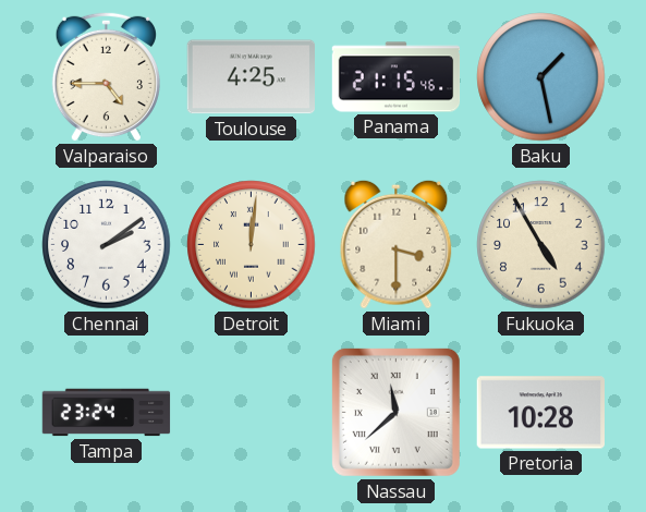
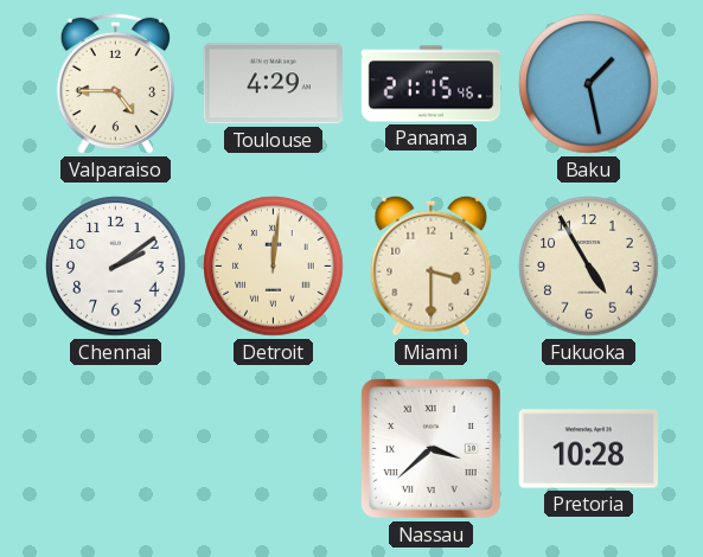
Toulouse: 4:25 -> 4:29
Tampa: 23:24 -> none
Nassau: 11:38 -> 3:38
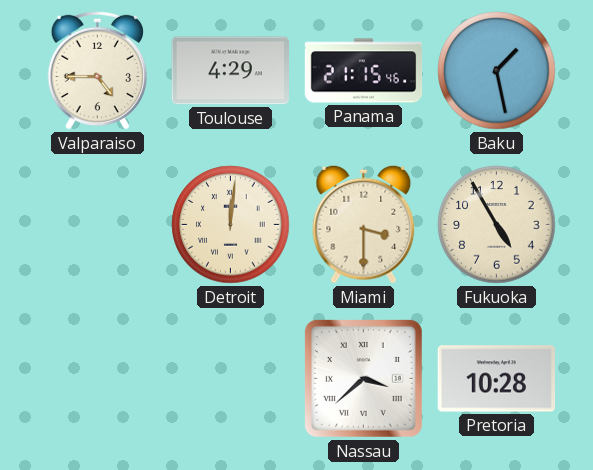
Chennai: 2:09 -> none
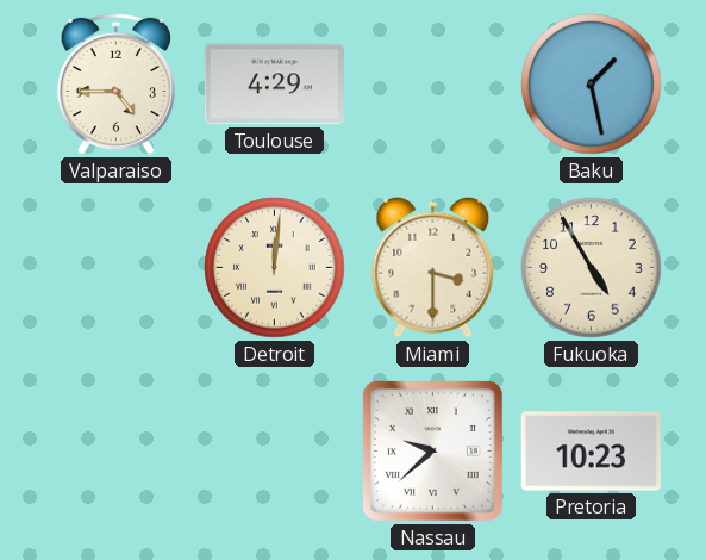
Panama: 21:15 -> none
Nassau: 3:38 -> 9:38
Pretoria: 10:28 -> 10:23
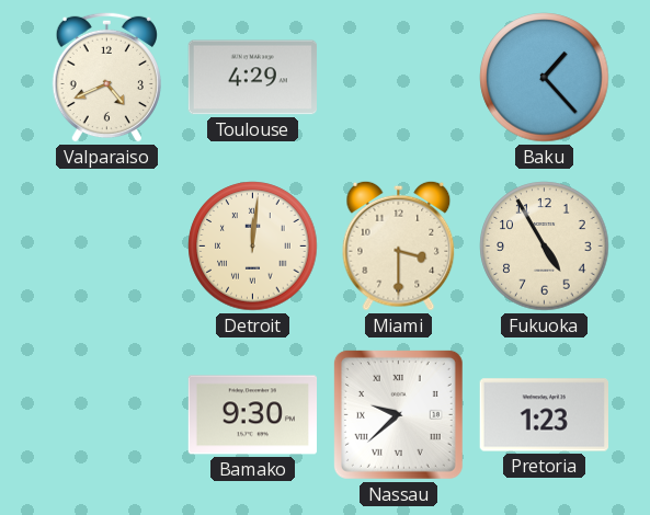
Valparaiso: 4:45 -> 4:41
Baku: 1:28 -> 1:23
Bamako: none -> 9:30
Pretoria: 10:23 -> 1:23
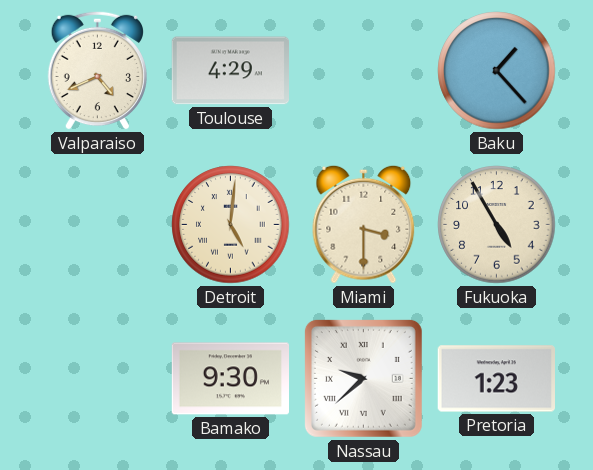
Detroit: 12:01 -> 5:01
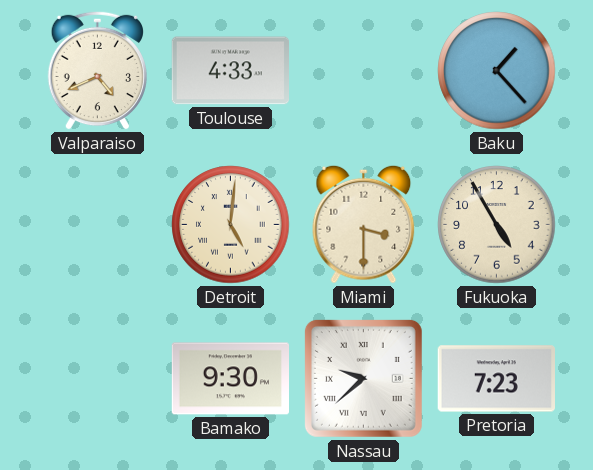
Toulouse: 4:29 -> 4:33
Pretoria: 1:23 -> 7:23
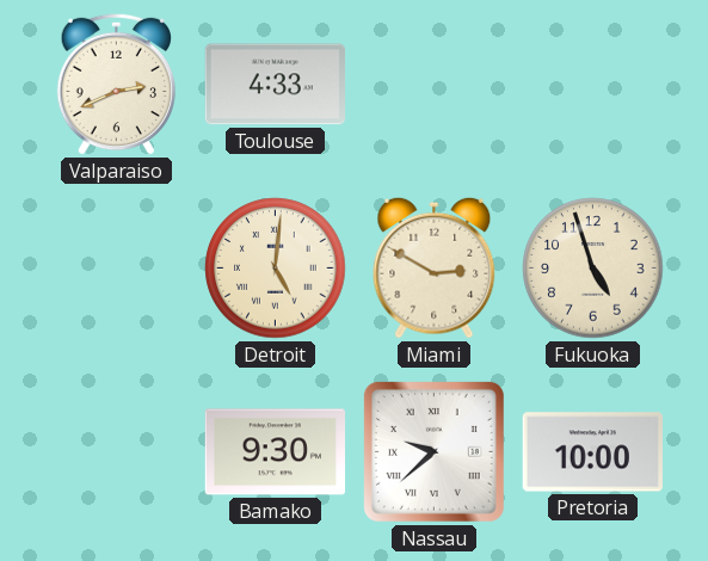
Valparaiso: 4:41 -> 2:41
Baku: 1:23 -> none
Miami: 3:30 -> 2:50
Fukuoka: 4:55 -> 4:57
Pretoria: 7:23 -> 10:00
